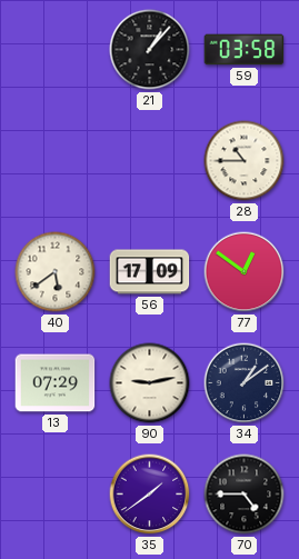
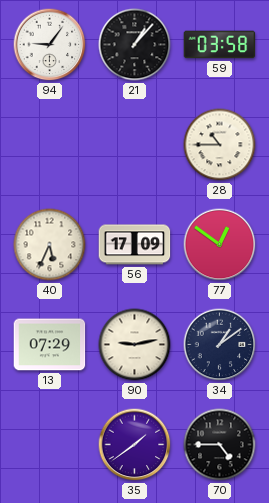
94: none -> 9:06
40: 5:39 -> 5:34
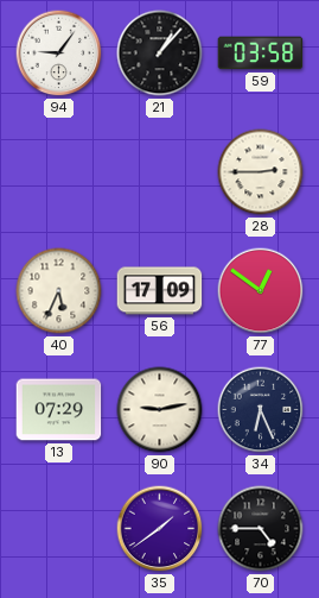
28: 10:45 -> 2:45
34: 1:09 -> 6:26
